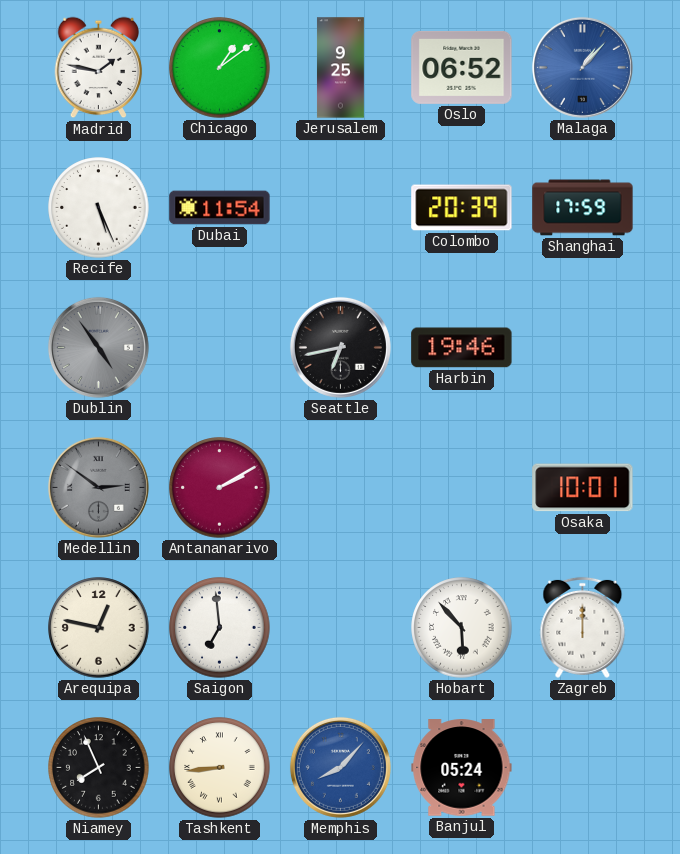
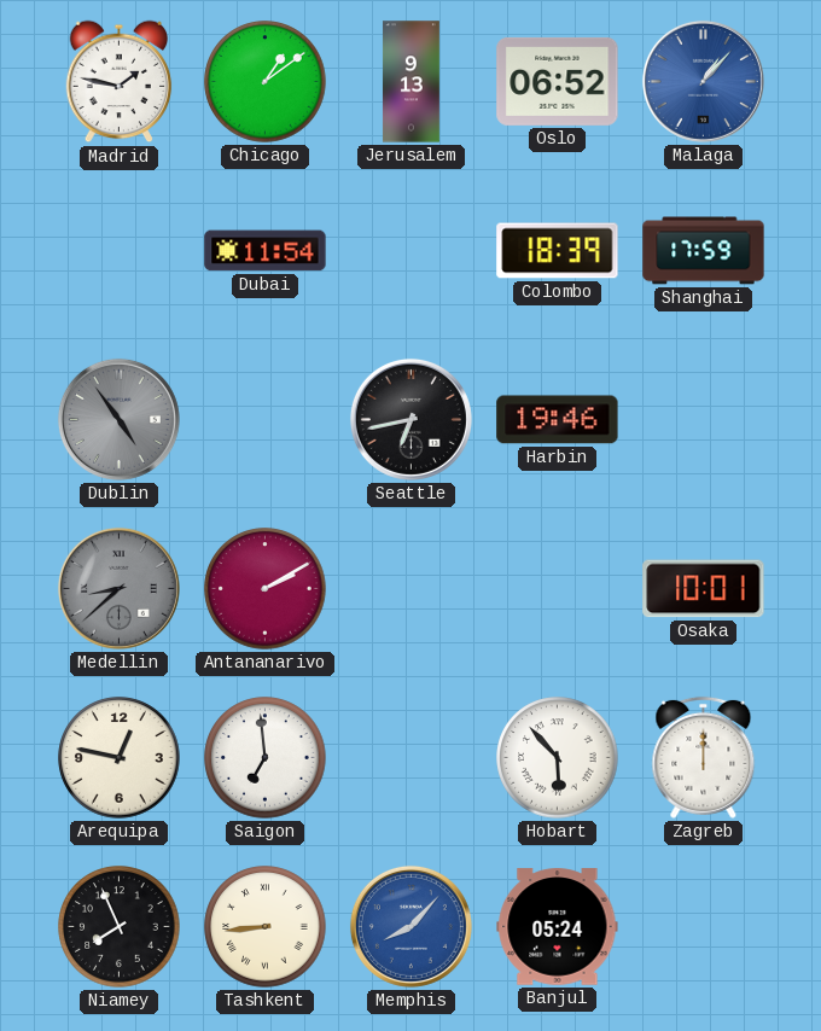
Jerusalem: 9:25 -> 9:13
Recife: 5:26 -> none
Colombo: 20:39 -> 18:39
Medellin: 2:51 -> 8:38
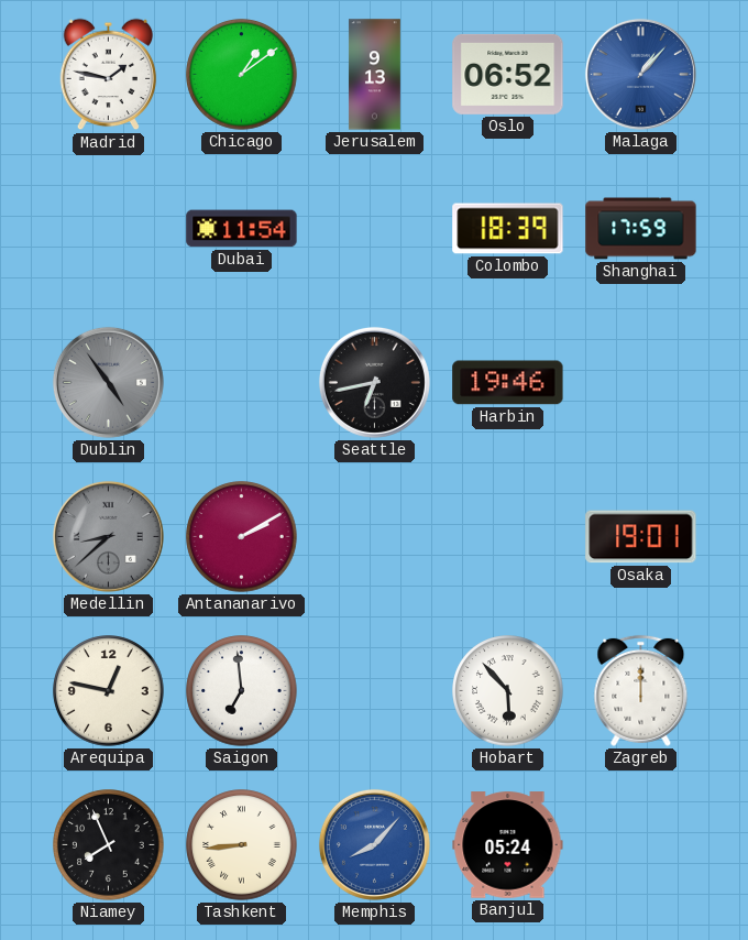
Osaka: 10:01 -> 19:01
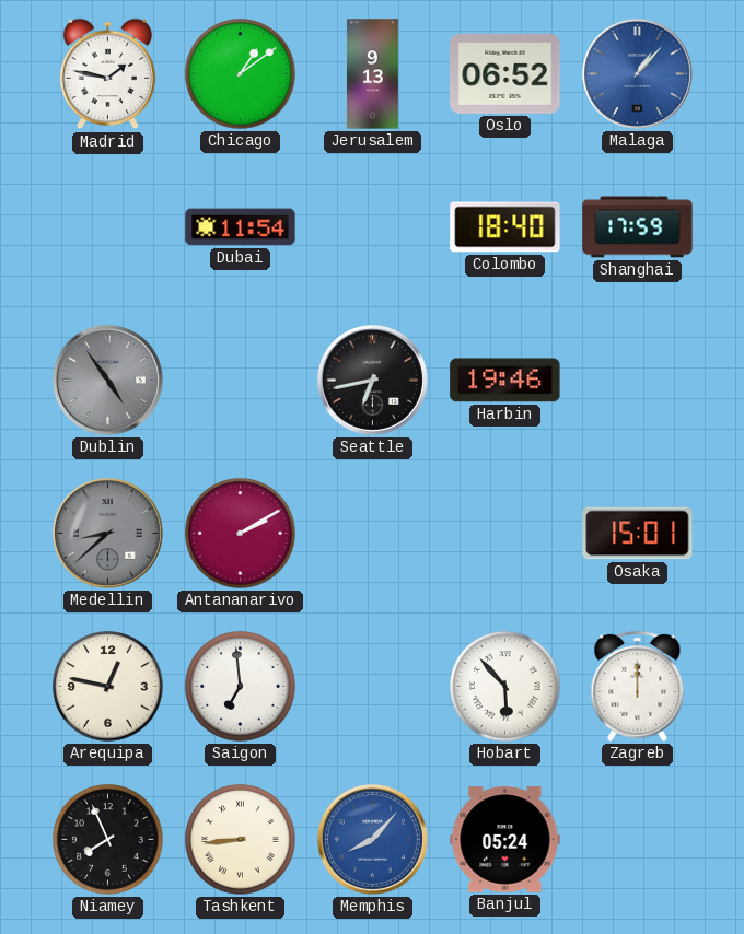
Colombo: 18:39 -> 18:40
Osaka: 19:01 -> 15:01
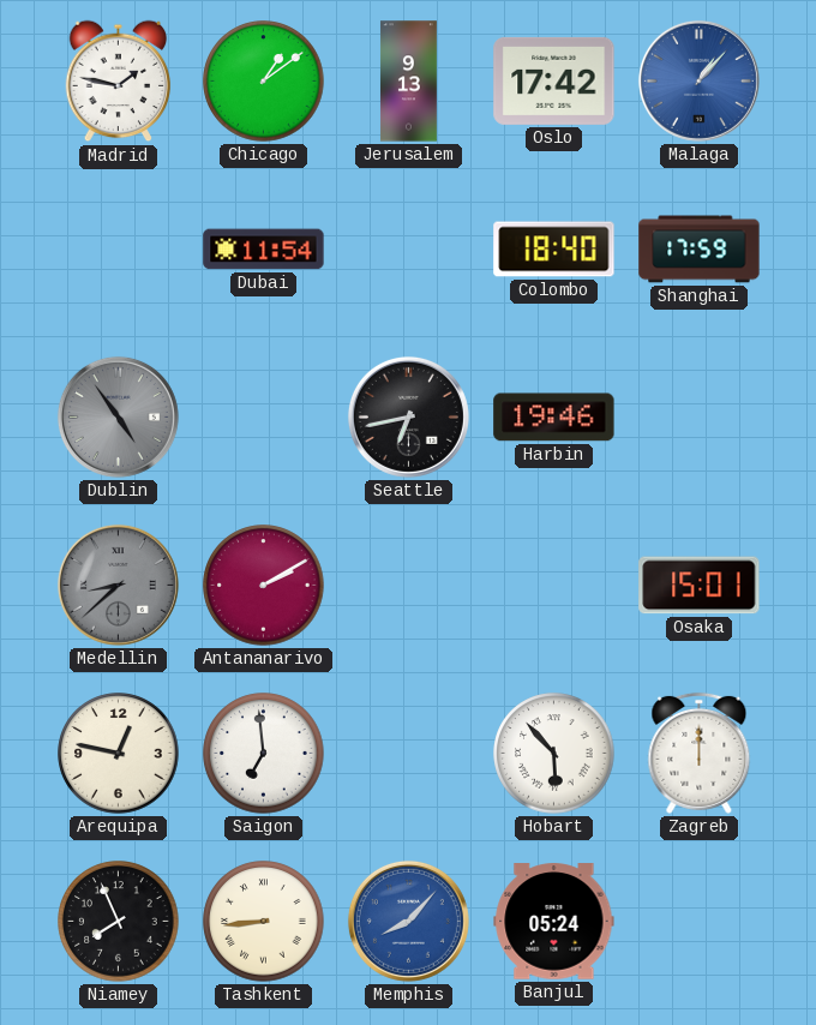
Oslo: 06:52 -> 17:42
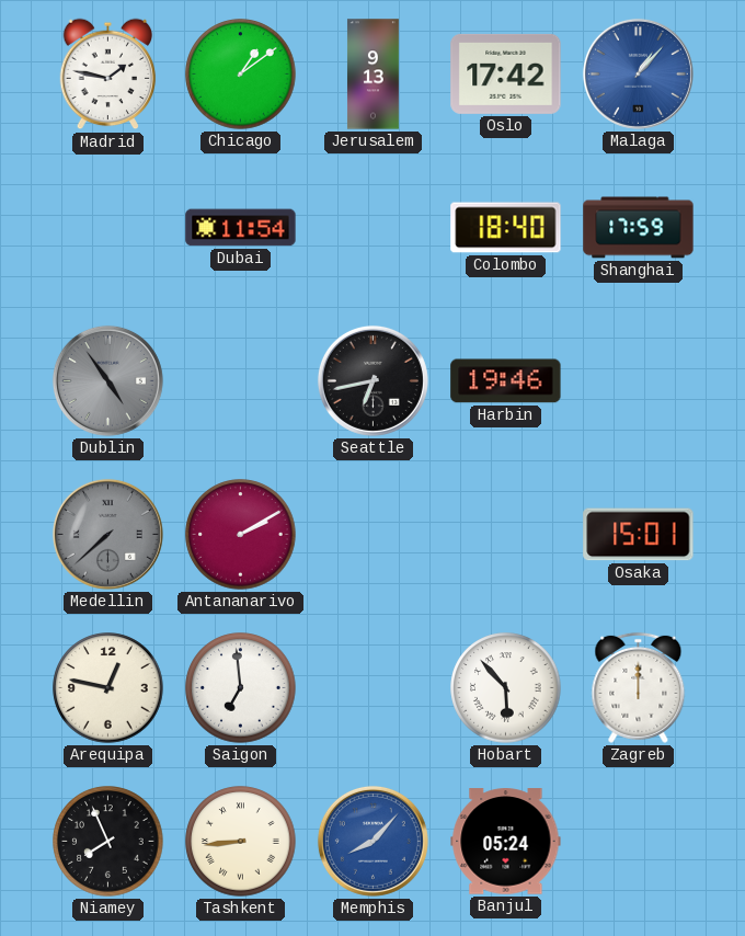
Medellin: 8:38 -> 7:38
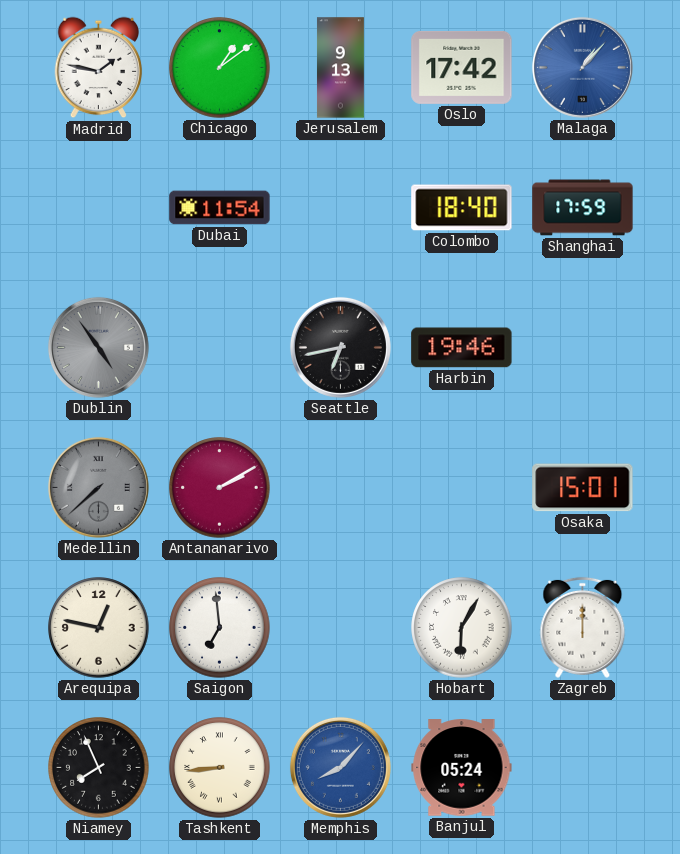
Hobart: 5:53 -> 6:05
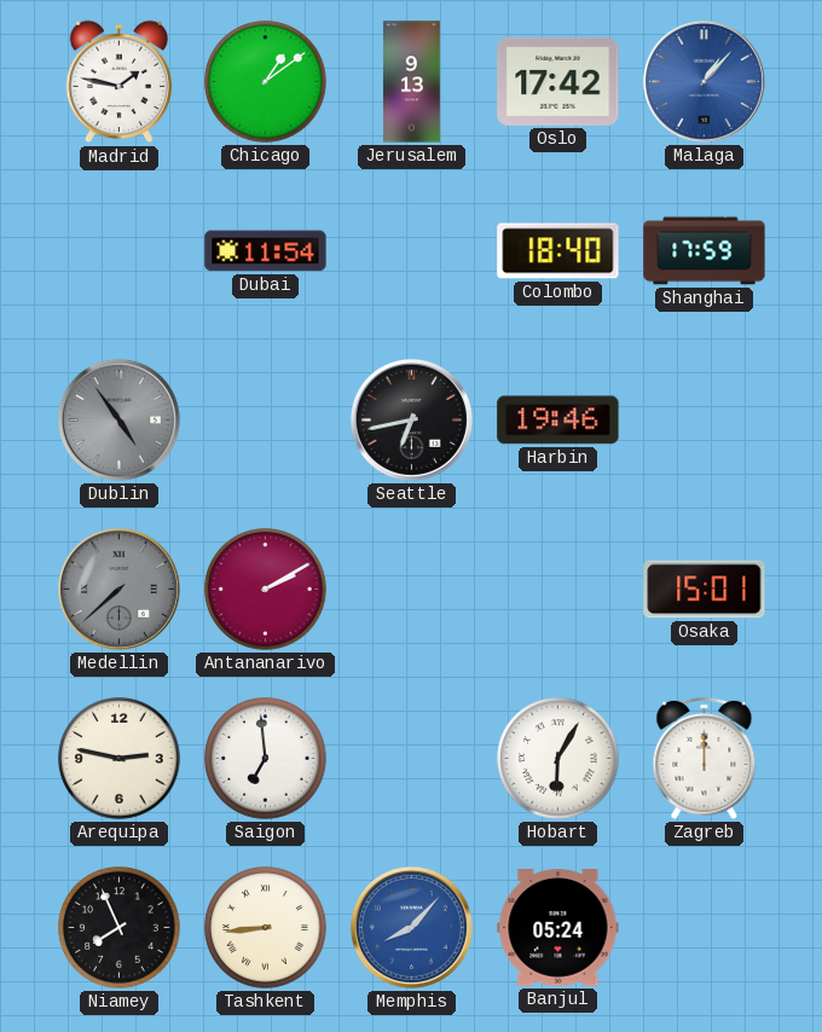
Arequipa: 12:47 -> 2:47
